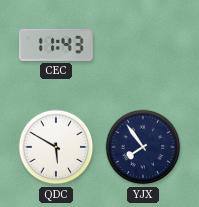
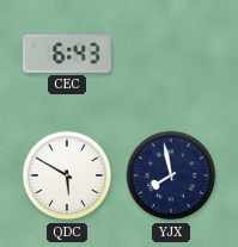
CEC: 11:43 -> 6:43
YJX: 7:54 -> 7:58
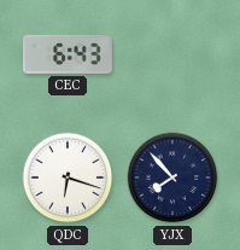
QDC: 5:50 -> 6:18
YJX: 7:58 -> 7:53
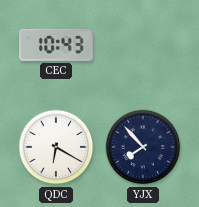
CEC: 6:43 -> 10:43
QDC: 6:18 -> 6:20
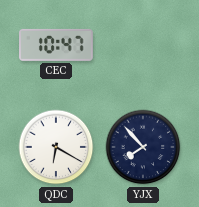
CEC: 10:43 -> 10:47
